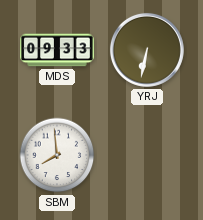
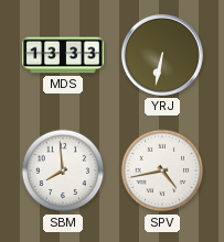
MDS: 09:33 -> 13:33
SPV: none -> 4:43
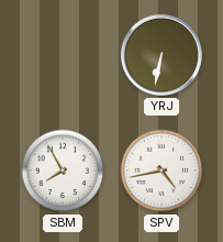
MDS: 13:33 -> none
SBM: 7:59 -> 7:55
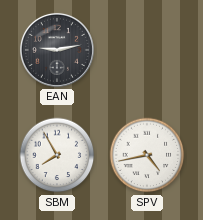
EAN: none -> 9:13
YRJ: 6:32 -> none
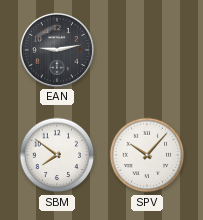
SBM: 7:55 -> 7:51
SPV: 4:43 -> 10:07
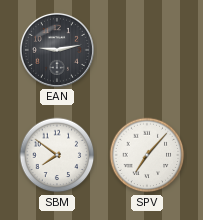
SPV: 10:07 -> 7:07
